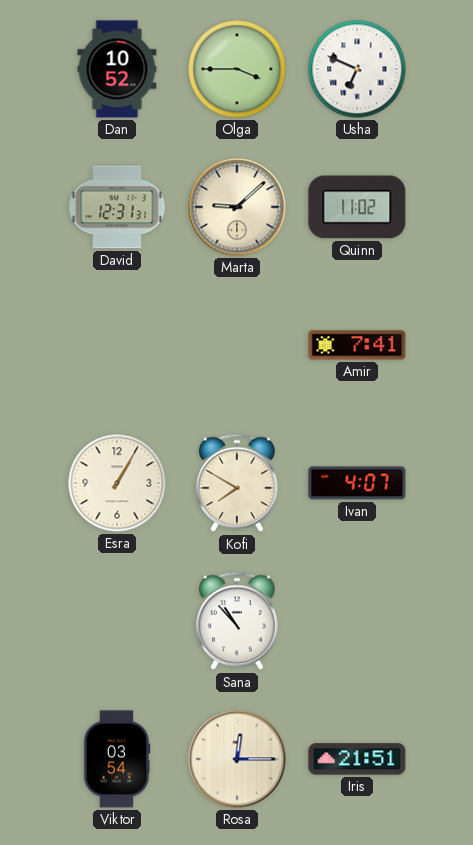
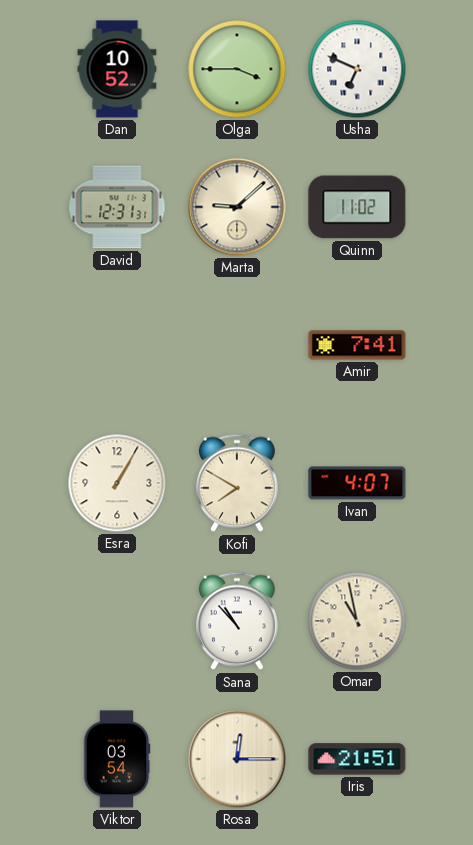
Omar: none -> 10:58
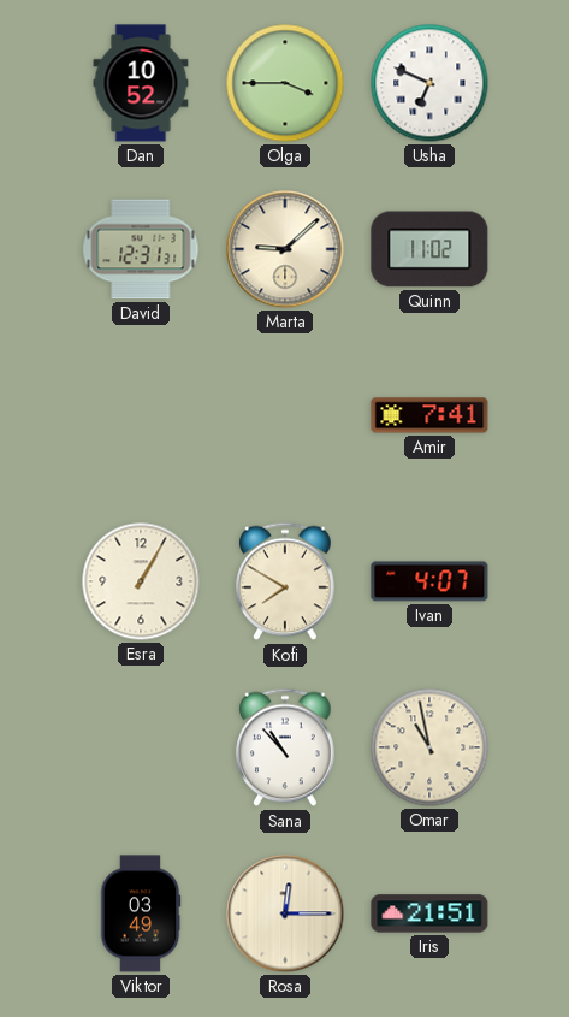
Viktor: 03:54 -> 03:49
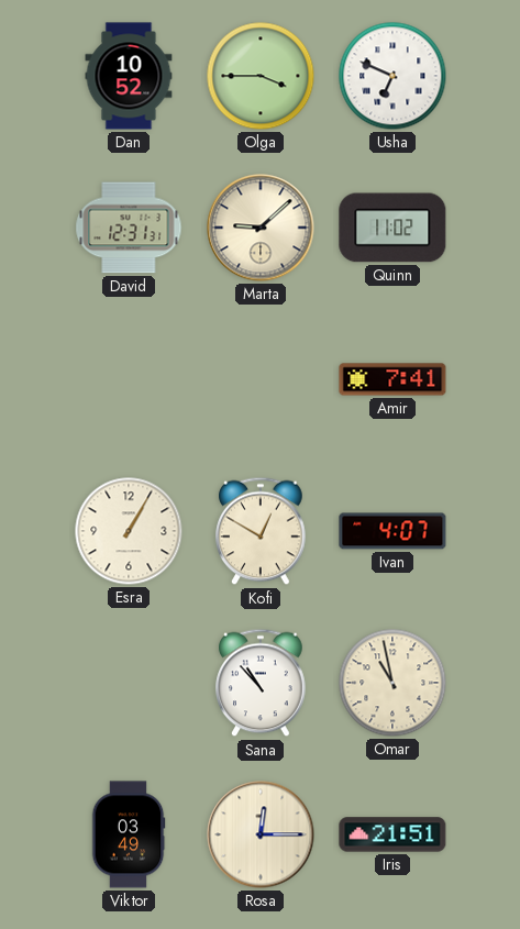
Kofi: 7:50 -> 12:50
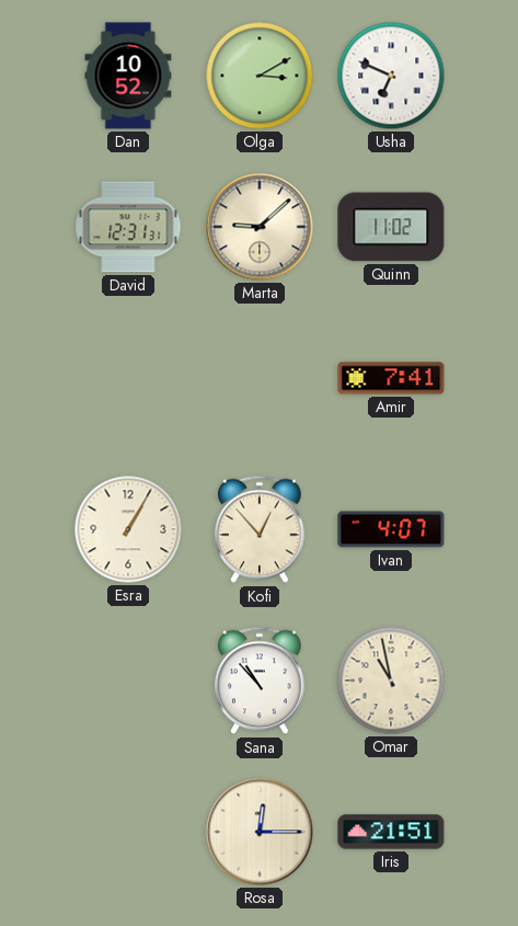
Olga: 3:45 -> 3:10
Kofi: 12:50 -> 12:53
Viktor: 03:49 -> none
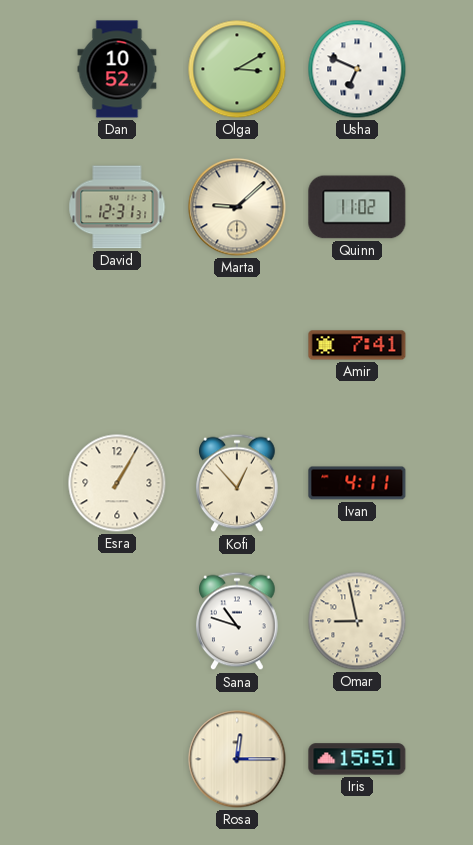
Ivan: 4:07 -> 4:11
Sana: 10:53 -> 10:48
Omar: 10:58 -> 8:58
Iris: 21:51 -> 15:51
